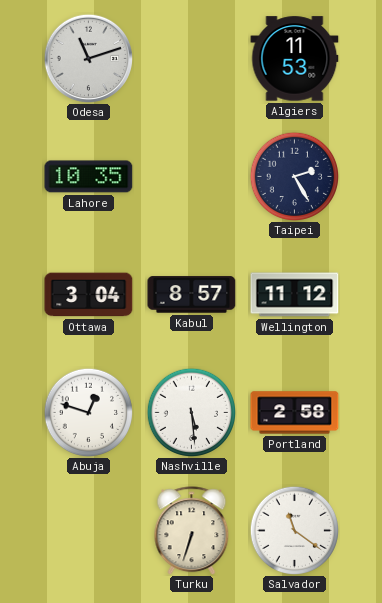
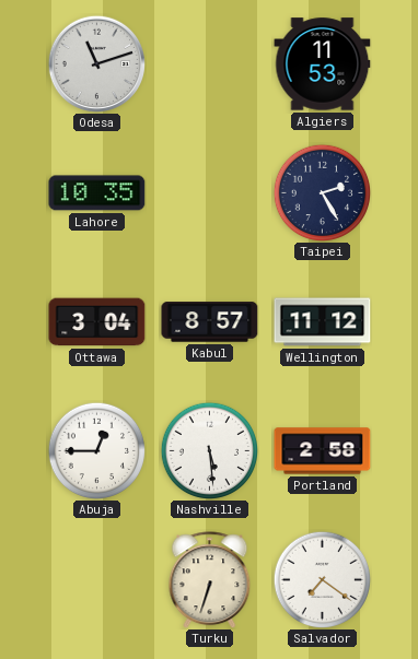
Abuja: 12:48 -> 12:45
Salvador: 11:21 -> 7:21
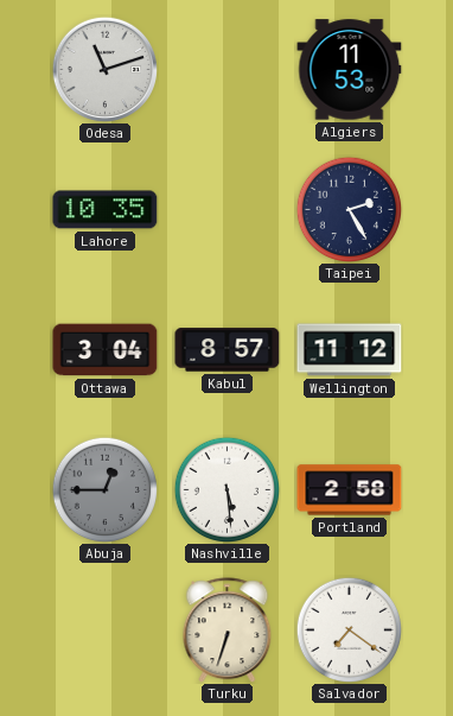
Abuja dial: white -> grey
